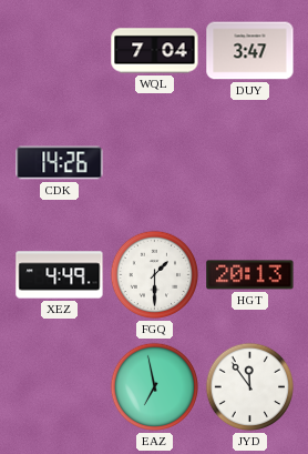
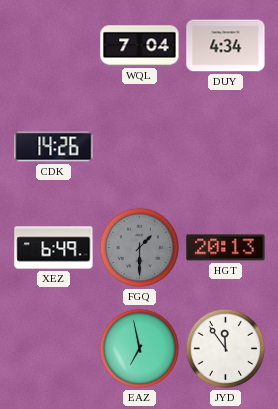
DUY: 3:47 -> 4:34
XEZ: 4:49 -> 6:49
FGQ dial: white -> grey
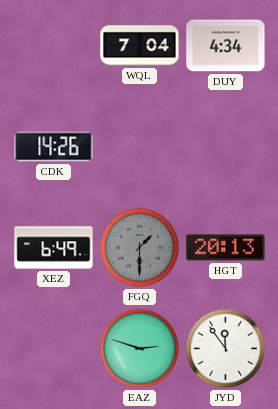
EAZ: 6:58 -> 2:48
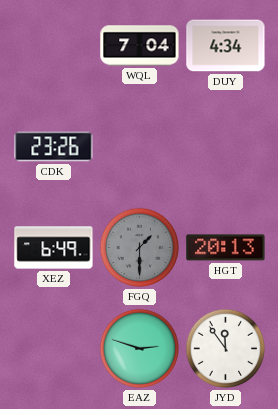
CDK: 14:26 -> 23:26
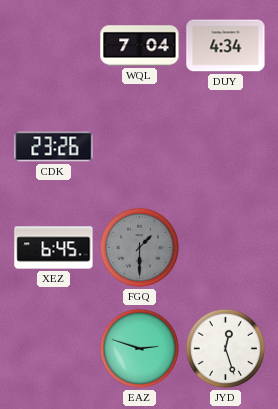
XEZ: 6:49 -> 6:45
HGT: 20:13 -> none
JYD: 11:54 -> 12:27
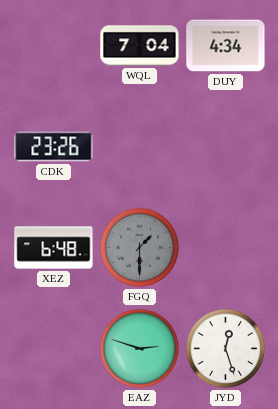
XEZ: 6:45 -> 6:48
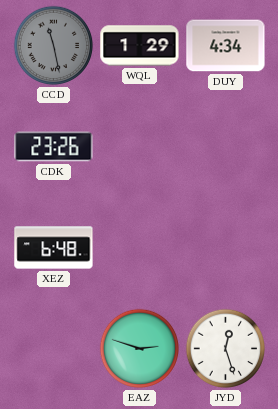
CCD: none -> 11:28
WQL: 7:04 -> 1:29
FGQ: 1:30 -> none
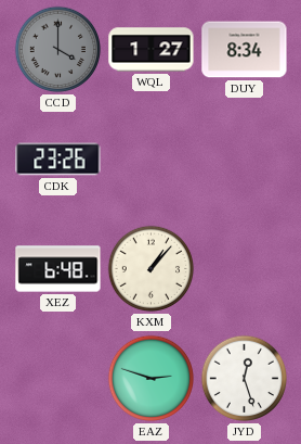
CCD: 11:28 -> 4:00
WQL: 1:29 -> 1:27
DUY: 4:34 -> 8:34
KXM: none -> 1:07
